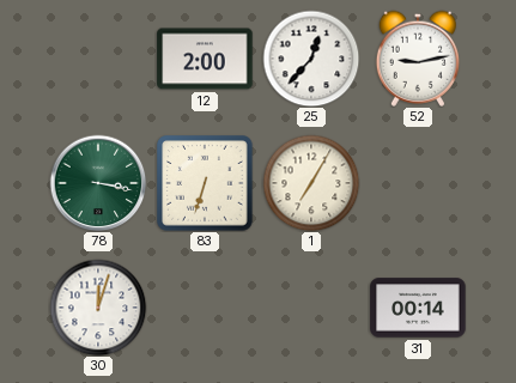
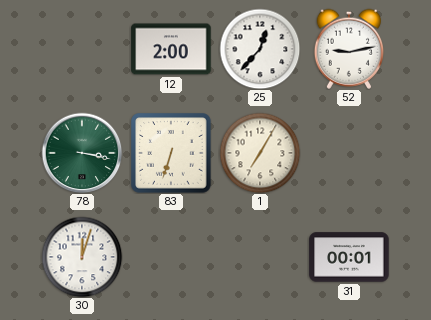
31: 00:14 -> 00:01
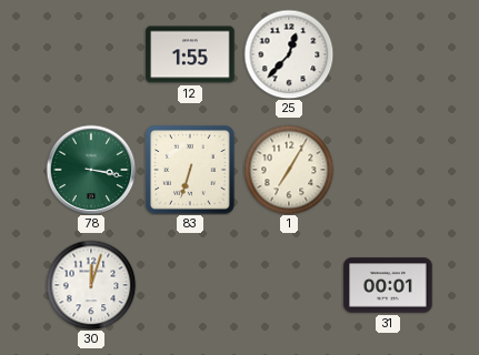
12: 2:00 -> 1:55
52: 9:13 -> none
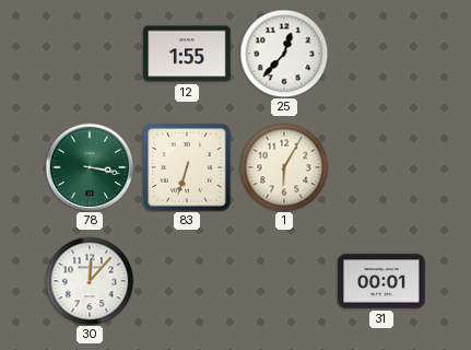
1: 7:05 -> 6:05
30: 12:03 -> 12:07
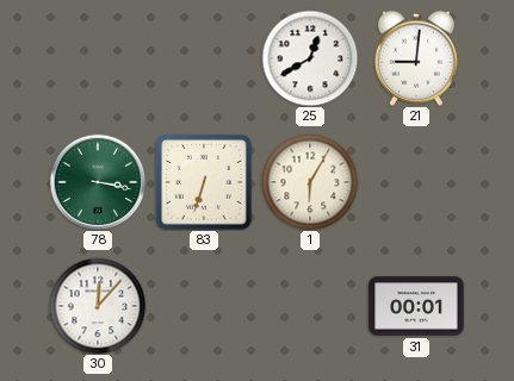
12: 1:55 -> none
25: 12:37 -> 12:40
21: none -> 9:01
